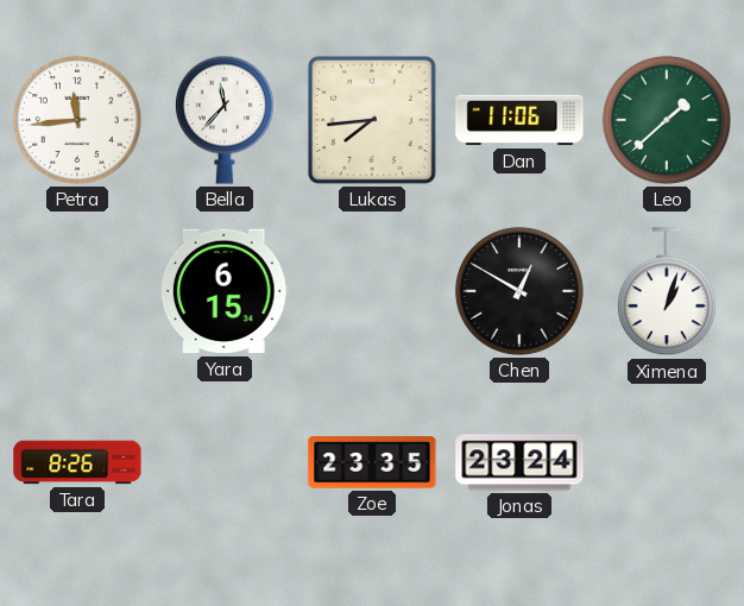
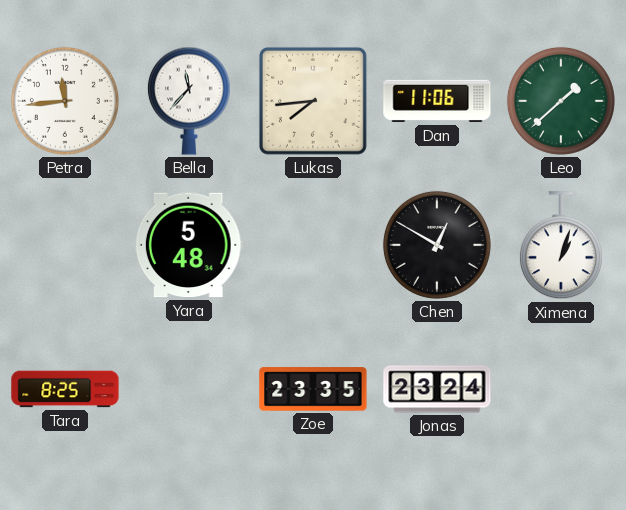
Yara: 6:15 -> 5:48
Tara: 8:26 -> 8:25
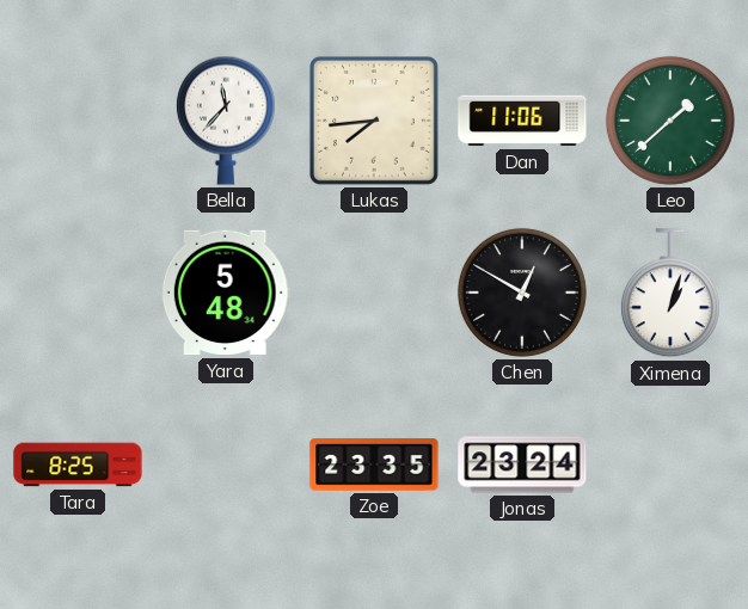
Petra: 11:44 -> none
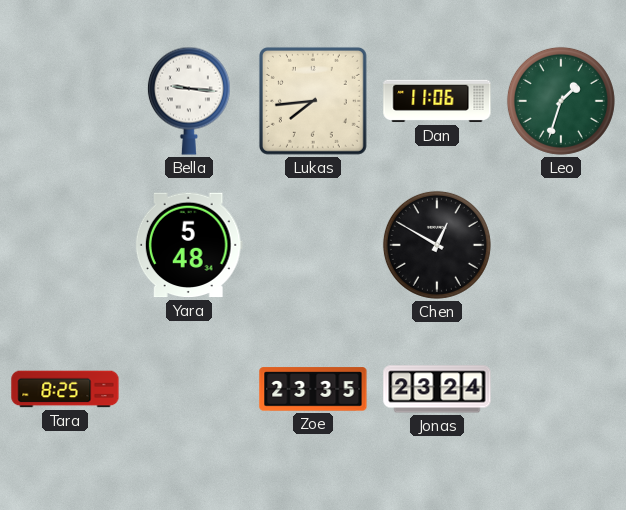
Bella: 11:37 -> 9:16
Leo: 1:38 -> 1:33
Ximena: 1:03 -> none
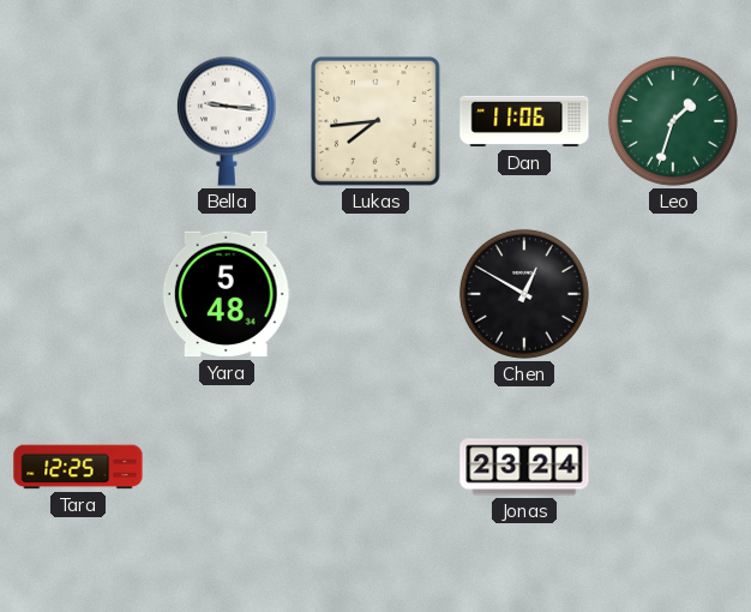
Tara: 8:25 -> 12:25
Zoe: 23:35 -> none
